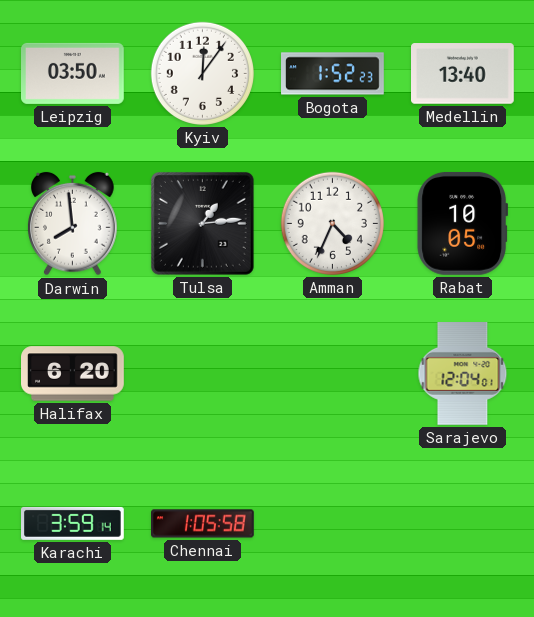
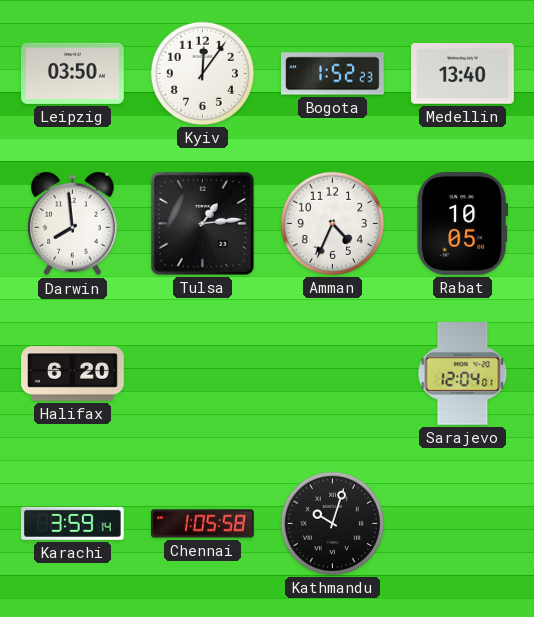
Kathmandu: none -> 10:03
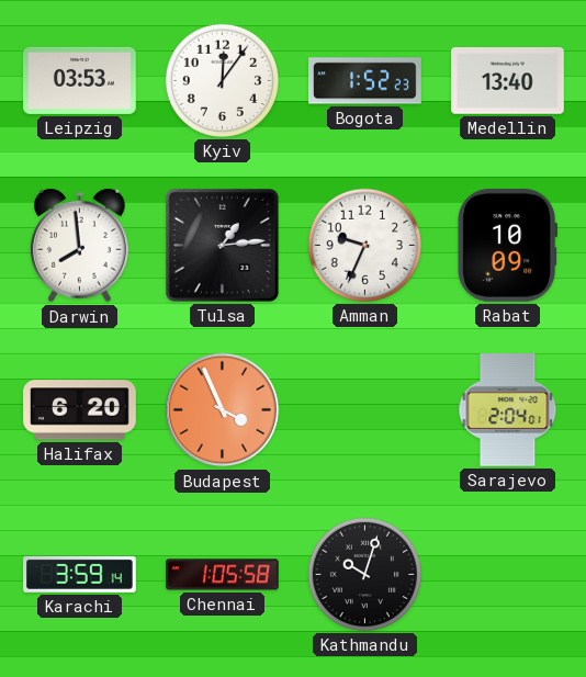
Leipzig: 03:50 -> 03:53
Amman: 4:34 -> 9:34
Rabat: 10:05 -> 10:09
Budapest: none -> 3:56
Sarajevo: 12:04 -> 2:04
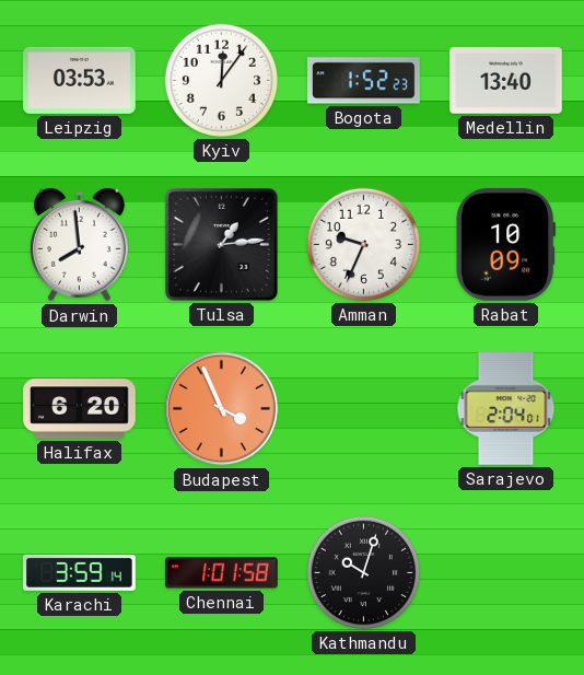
Chennai: 1:05 -> 1:01
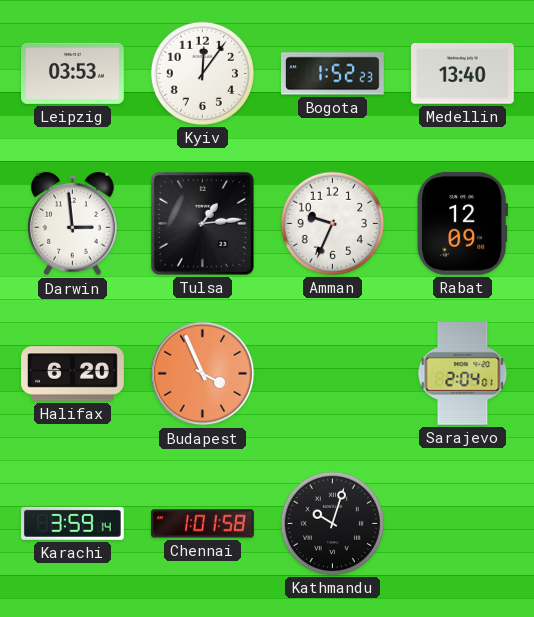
Darwin: 7:59 -> 2:59
Rabat: 10:09 -> 12:09
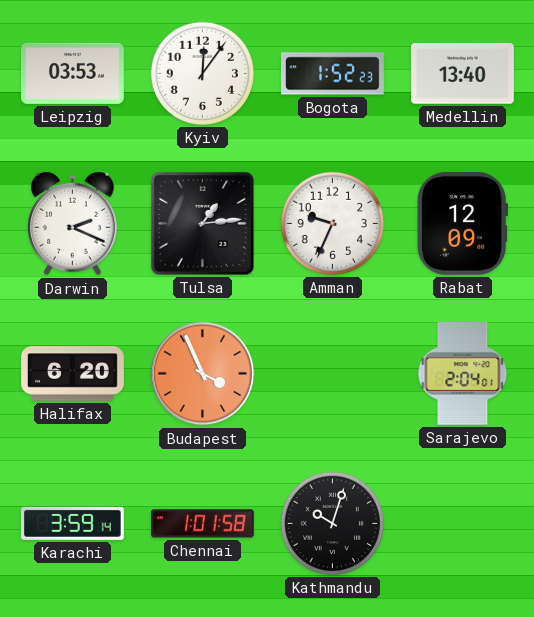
Darwin: 2:59 -> 2:19
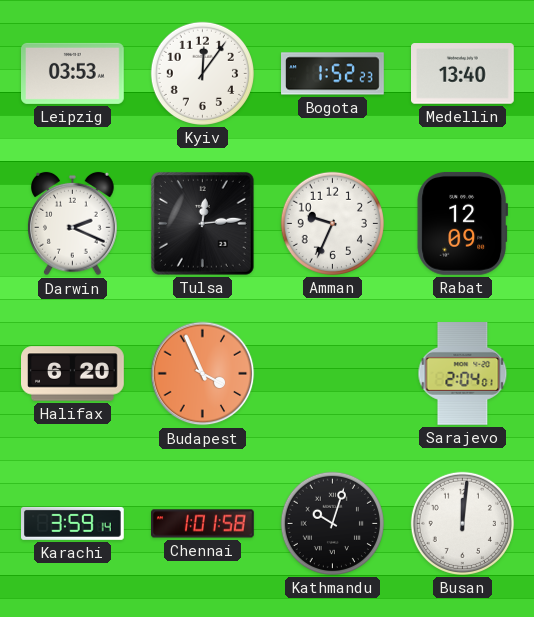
Tulsa: 1:14 -> 12:14
Busan: none -> 12:01
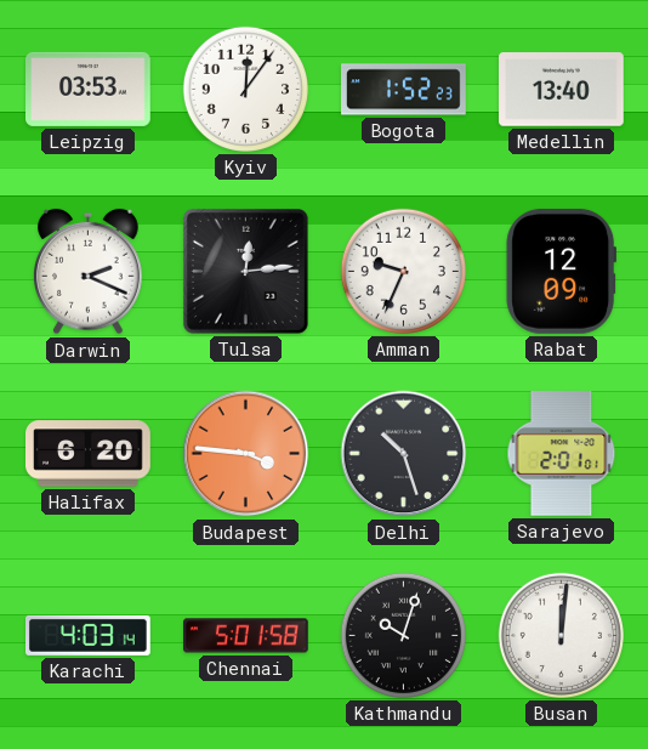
Budapest: 3:56 -> 3:46
Delhi: none -> 10:27
Sarajevo: 2:04 -> 2:01
Karachi: 3:59 -> 4:03
Chennai: 1:01 -> 5:01
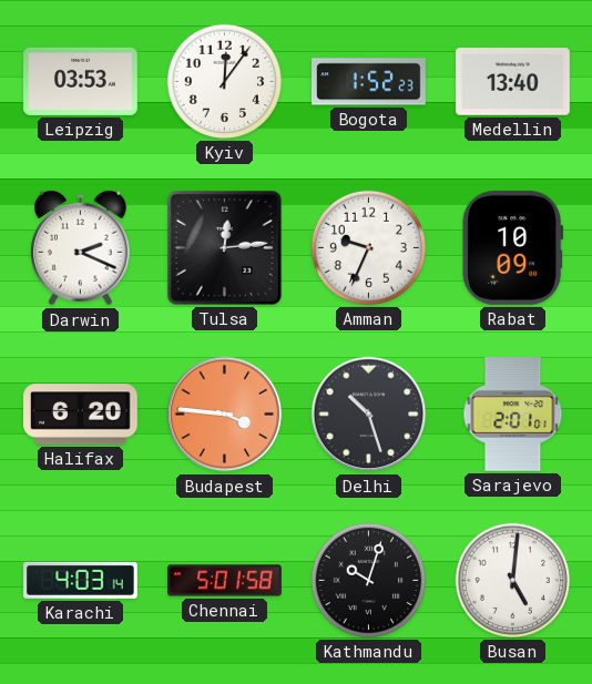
Rabat: 12:09 -> 10:09
Busan: 12:01 -> 5:01
